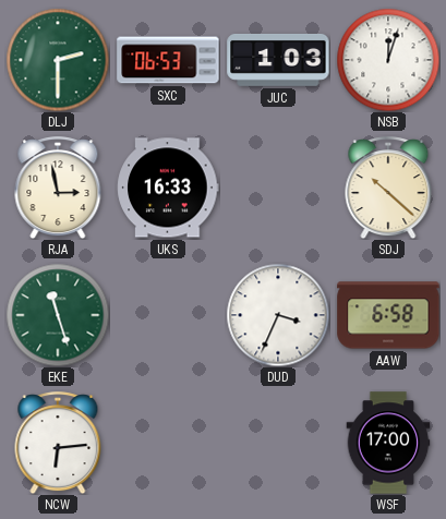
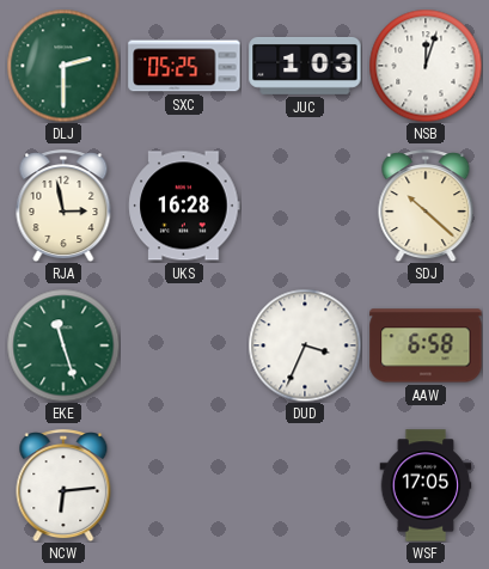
SXC: 06:53 -> 05:25
UKS: 16:33 -> 16:28
WSF: 17:00 -> 17:05
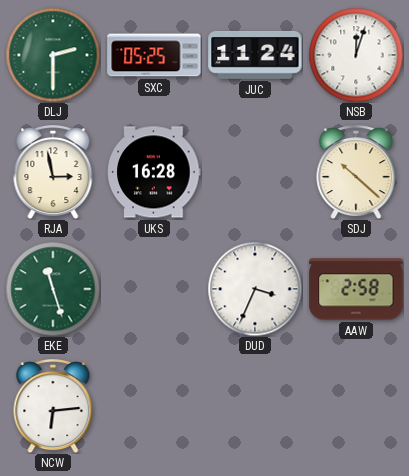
JUC: 1:03 -> 11:24
AAW: 6:58 -> 2:58
WSF: 17:05 -> none
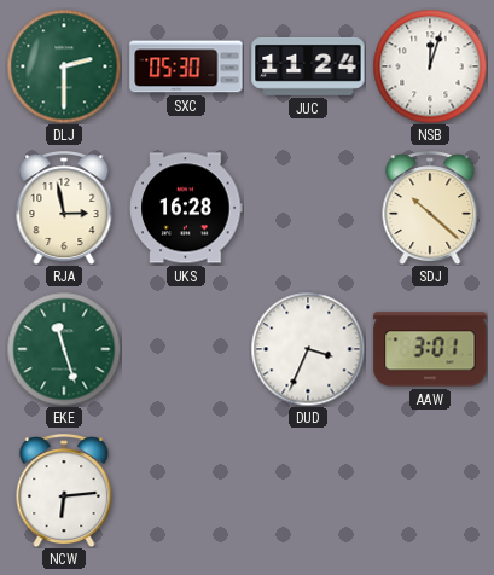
SXC: 05:25 -> 05:30
AAW: 2:58 -> 3:01
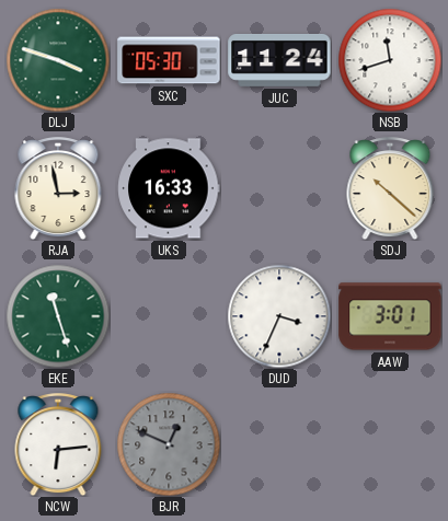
DLJ: 2:30 -> 3:48
NSB: 12:03 -> 11:42
UKS: 16:28 -> 16:33
BJR: none -> 12:49
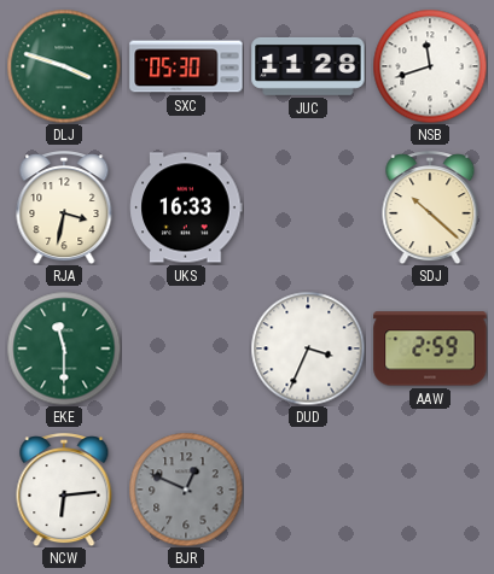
JUC: 11:24 -> 11:28
RJA: 2:58 -> 3:32
EKE: 11:27 -> 11:30
AAW: 3:01 -> 2:59
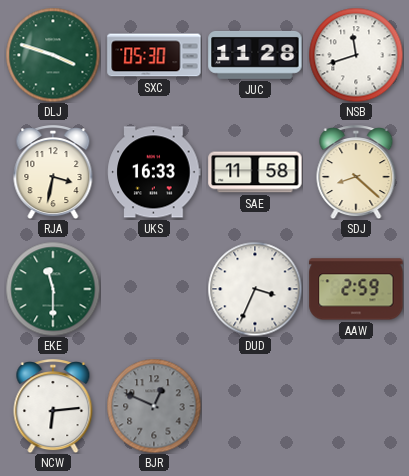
SAE: none -> 11:58
SDJ: 10:22 -> 8:22
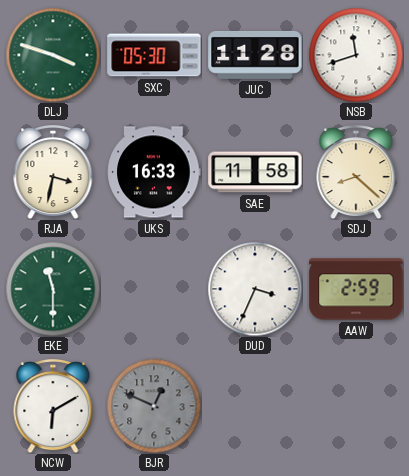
NCW: 6:14 -> 6:10
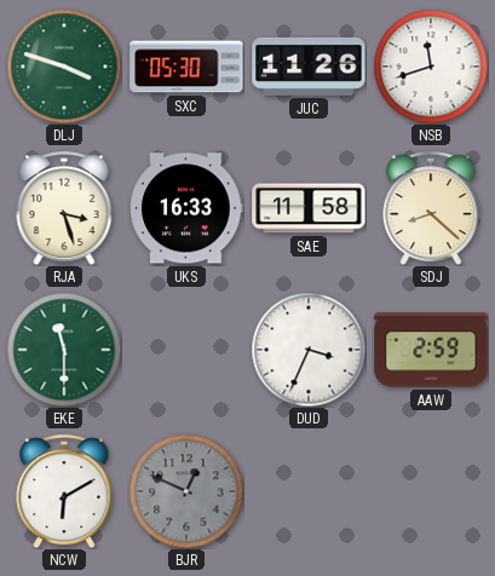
JUC: 11:28 -> 11:26
RJA: 3:32 -> 3:27
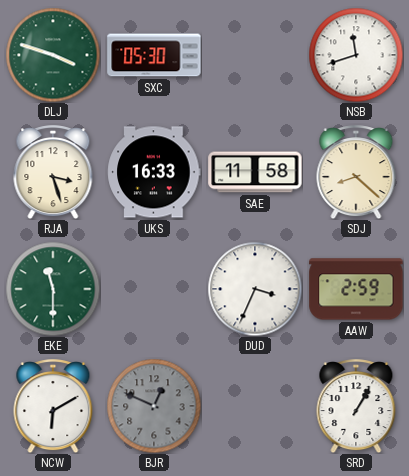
JUC: 11:26 -> none
SRD: none -> 1:05
